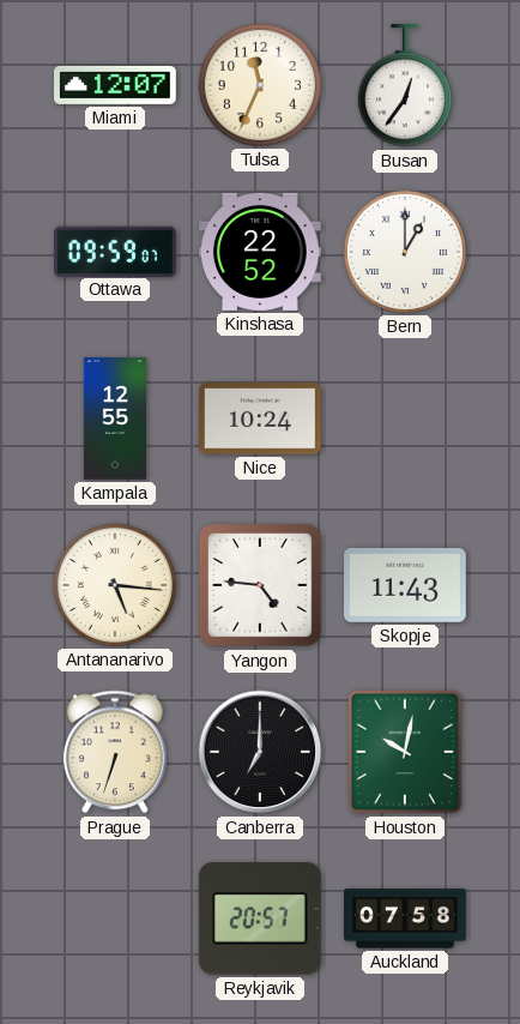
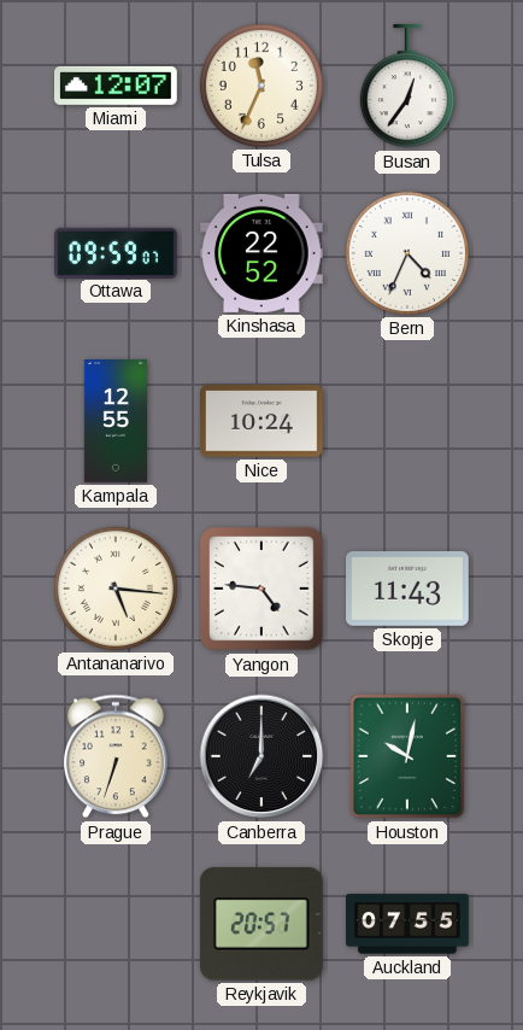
Bern: 1:00 -> 4:34
Auckland: 07:58 -> 07:55
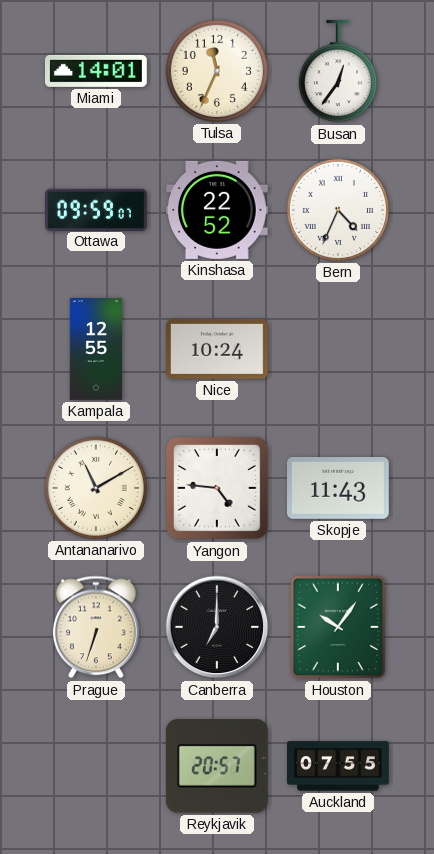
Miami: 12:07 -> 14:01
Antananarivo: 5:16 -> 11:10
Houston: 10:02 -> 10:06
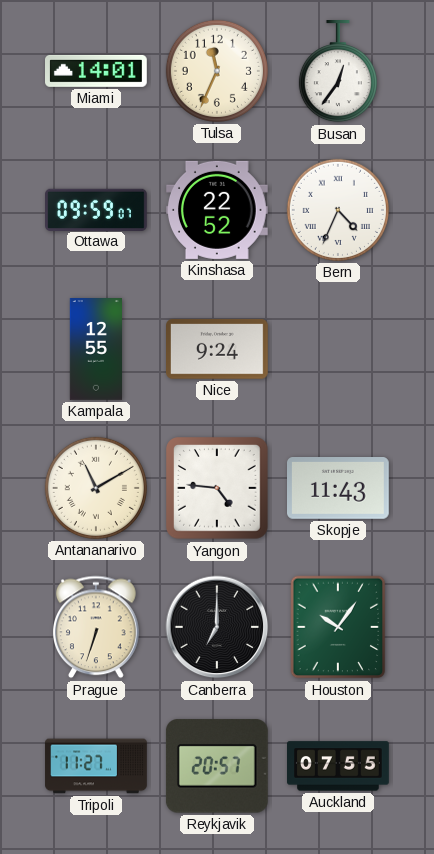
Nice: 10:24 -> 9:24
Tripoli: none -> 11:27
